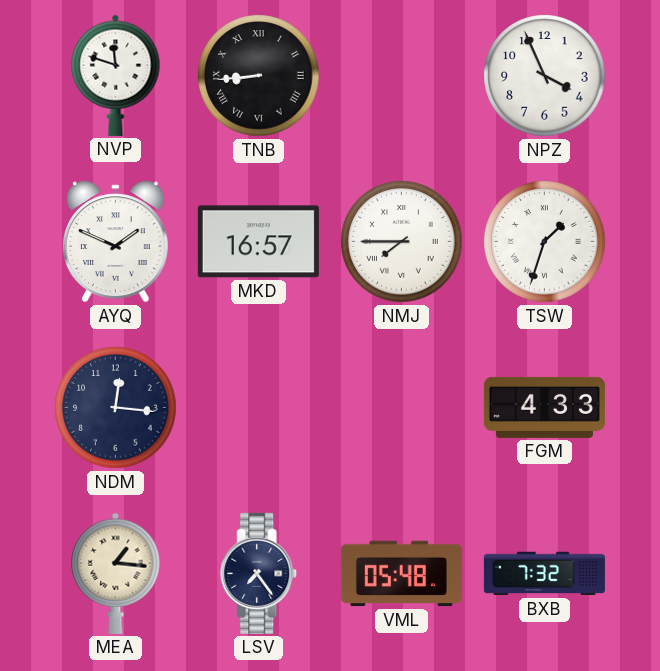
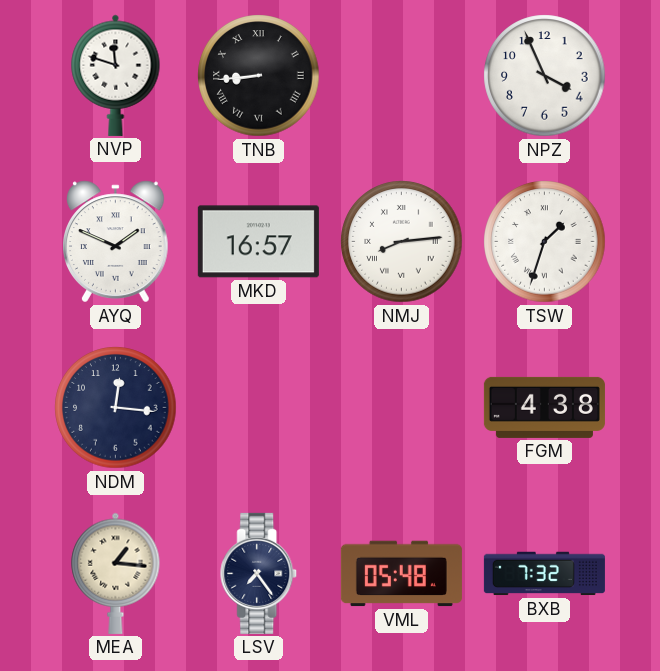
NMJ: 7:45 -> 8:14
FGM: 4:33 -> 4:38
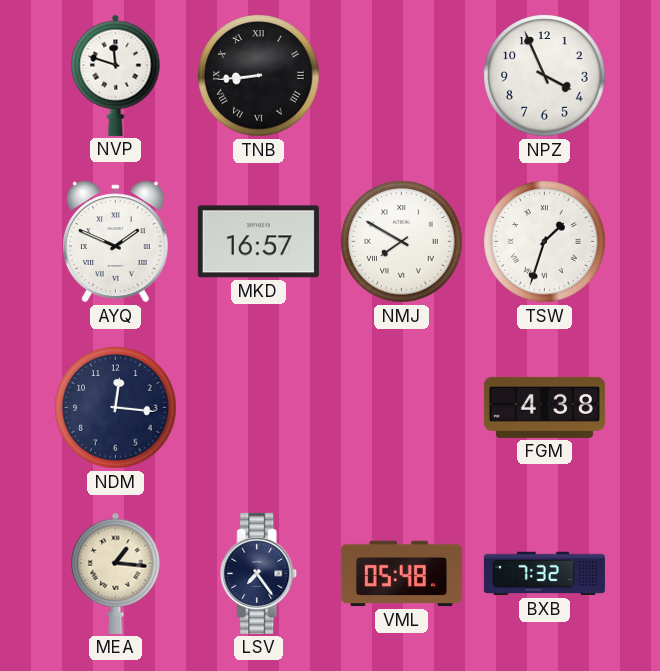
NMJ: 8:14 -> 7:50
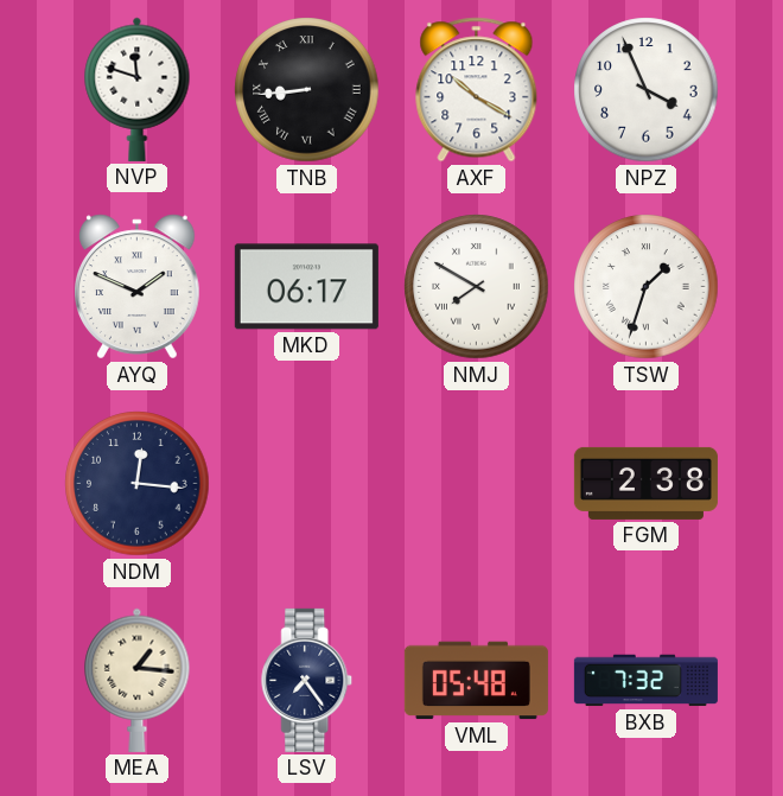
AXF: none -> 10:20
MKD: 16:57 -> 06:17
FGM: 4:38 -> 2:38
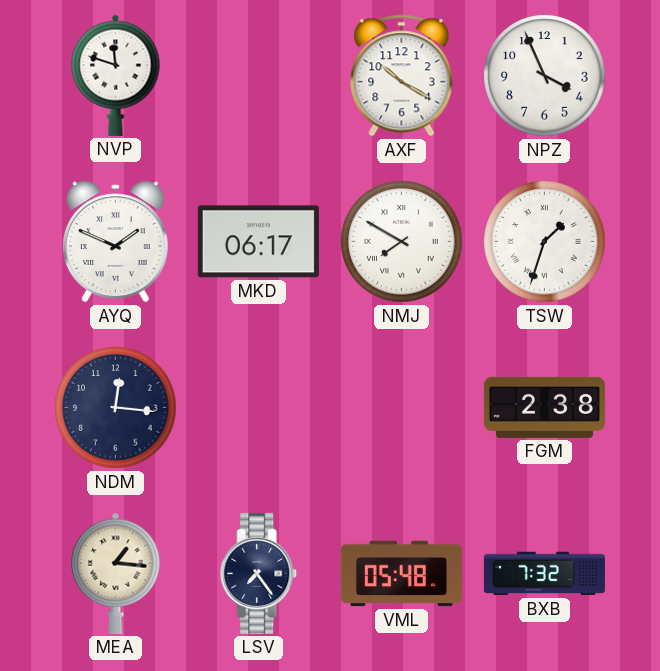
TNB: 8:44 -> none
